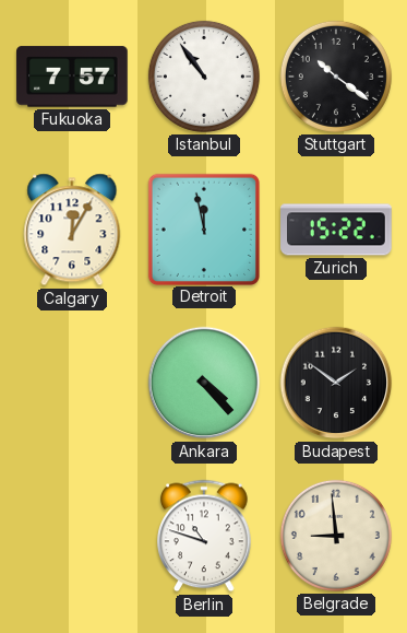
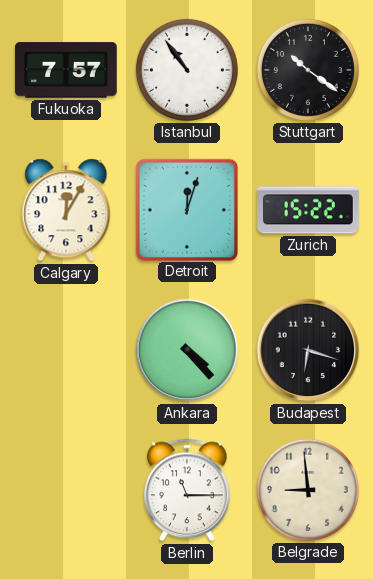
Detroit: 11:58 -> 12:03
Budapest: 1:51 -> 6:18
Berlin: 10:48 -> 11:15
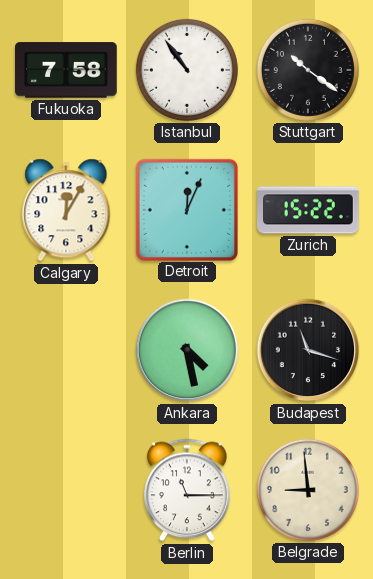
Fukuoka: 7:57 -> 7:58
Detroit: 12:03 -> 12:04
Ankara: 4:23 -> 4:28
Budapest: 6:18 -> 11:18
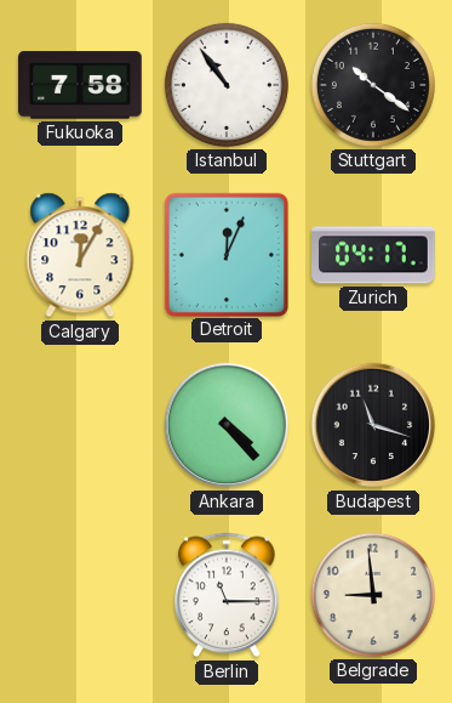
Zurich: 15:22 -> 04:17
Ankara: 4:28 -> 4:23
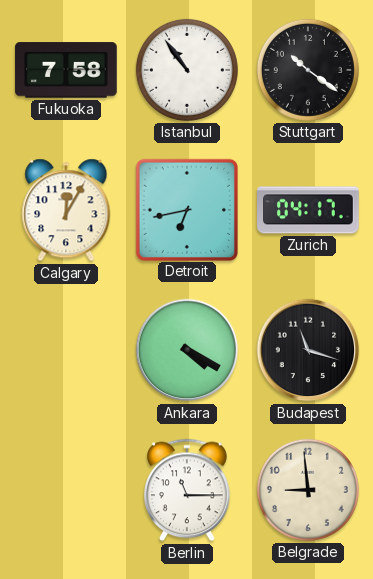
Detroit: 12:04 -> 6:43
Ankara: 4:23 -> 4:20
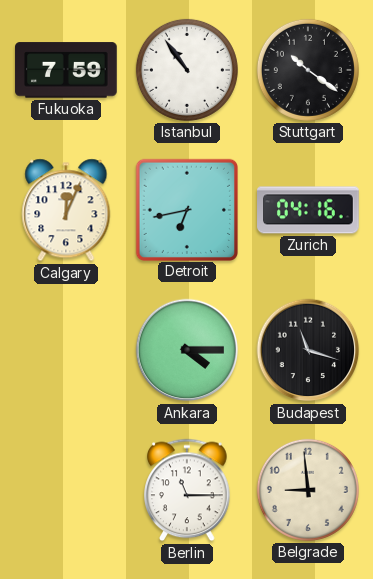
Fukuoka: 7:58 -> 7:59
Calgary: 12:05 -> 12:04
Zurich: 04:17 -> 04:16
Ankara: 4:20 -> 4:15
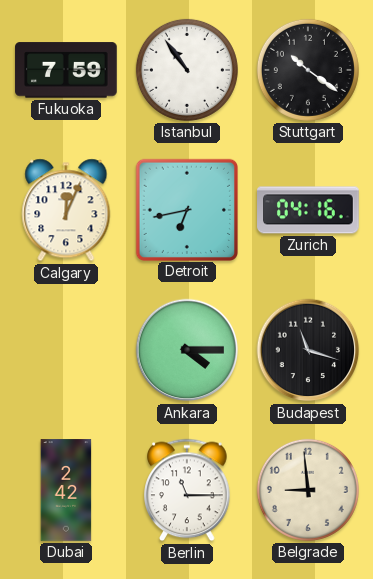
Dubai: none -> 2:42
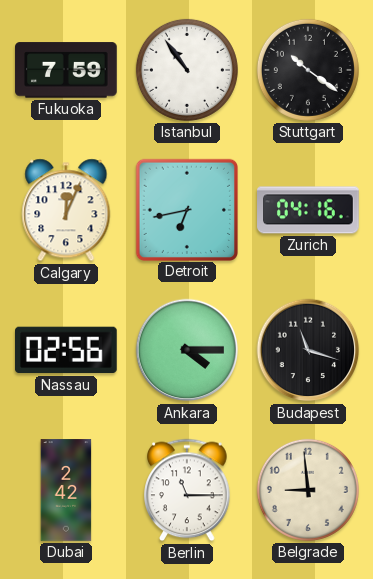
Nassau: none -> 02:56
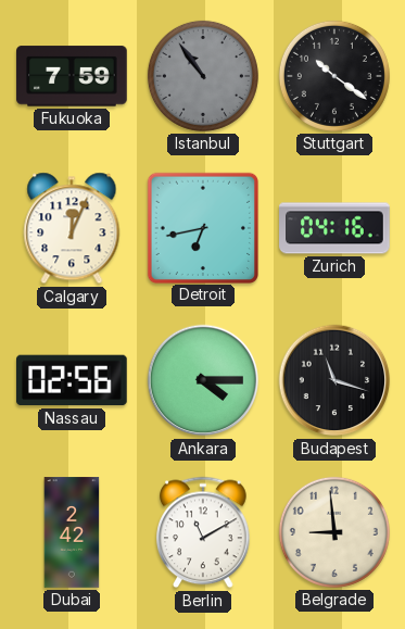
Istanbul dial: white -> grey
Berlin: 11:15 -> 11:10
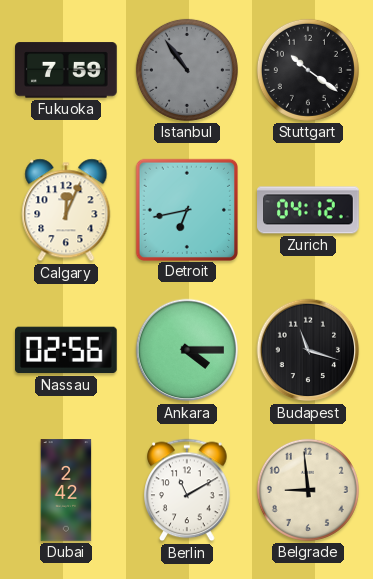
Zurich: 04:16 -> 04:12
